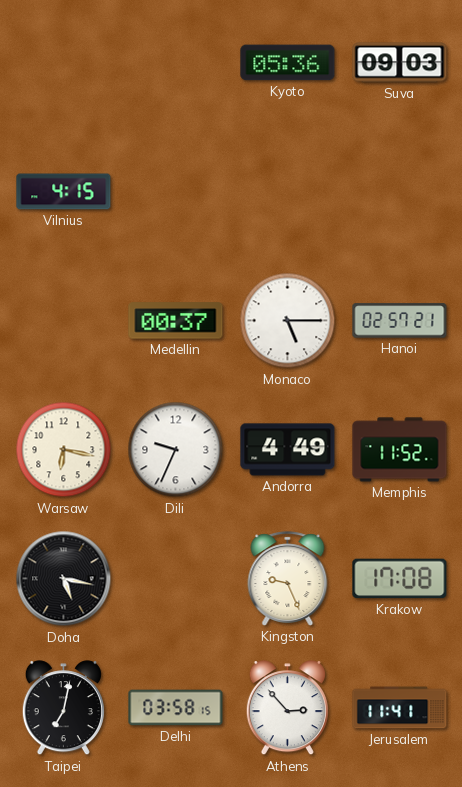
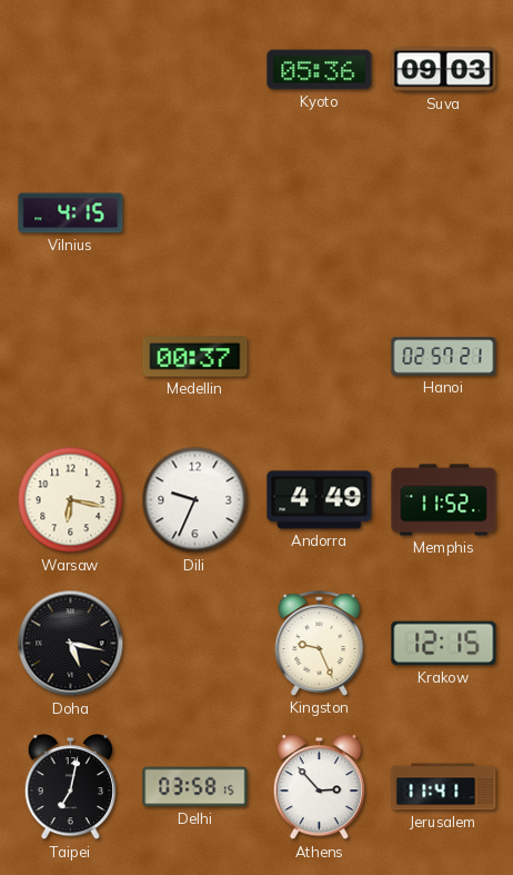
Monaco: 5:15 -> none
Krakow: 17:08 -> 12:15
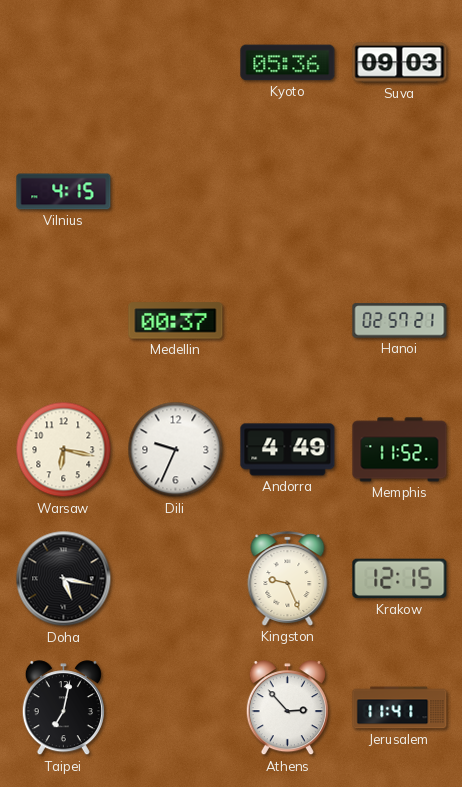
Delhi: 03:58 -> none
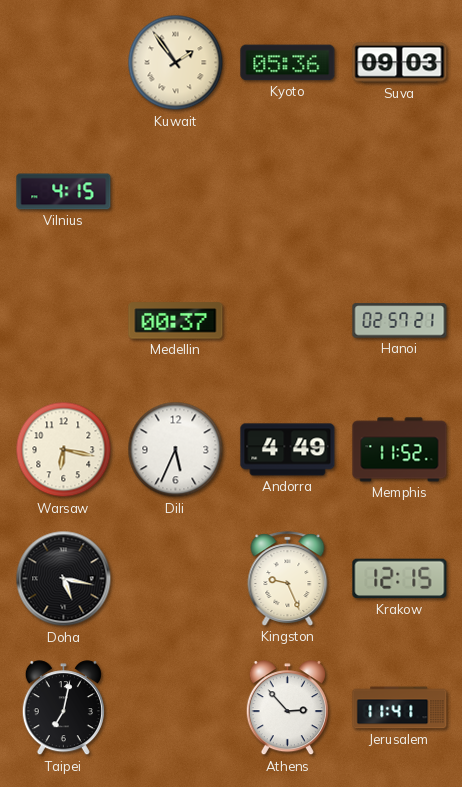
Kuwait: none -> 1:54
Dili: 9:34 -> 5:34
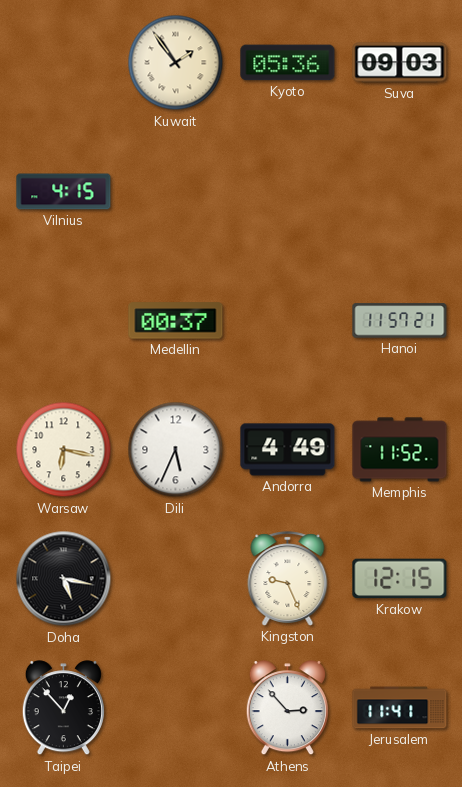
Hanoi: 02:57 -> 11:57
Taipei: 7:02 -> 12:53
